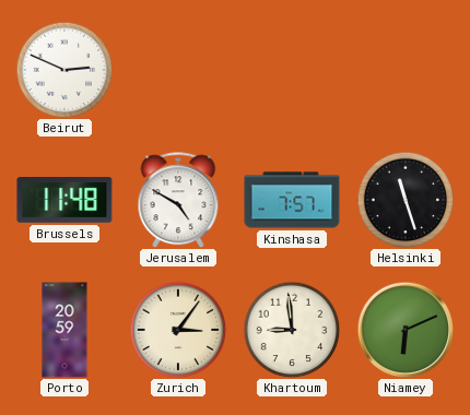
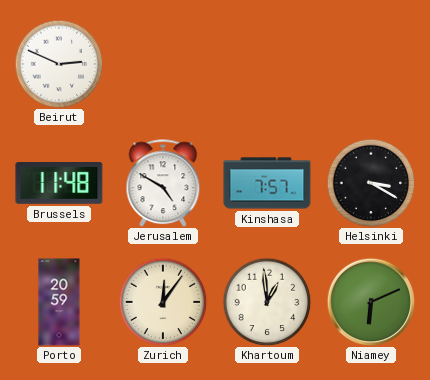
Helsinki: 11:27 -> 3:20
Zurich: 3:06 -> 12:06
Khartoum: 8:59 -> 12:59
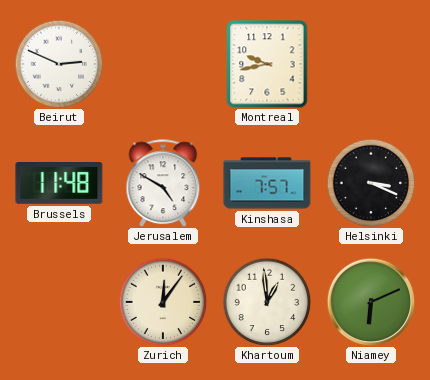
Montreal: none -> 9:43
Helsinki: 3:20 -> 3:19
Porto: 20:59 -> none
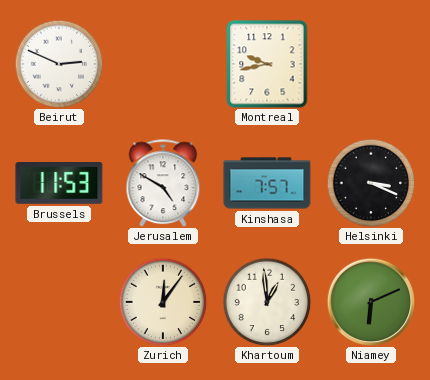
Brussels: 11:48 -> 11:53
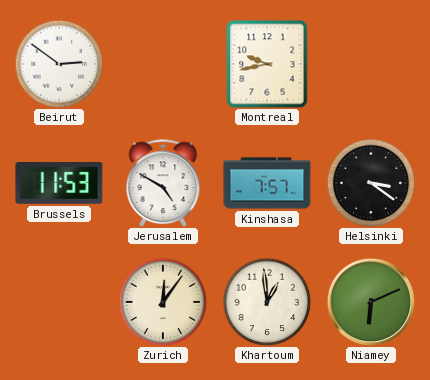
Beirut: 2:49 -> 2:51
Helsinki: 3:19 -> 3:21
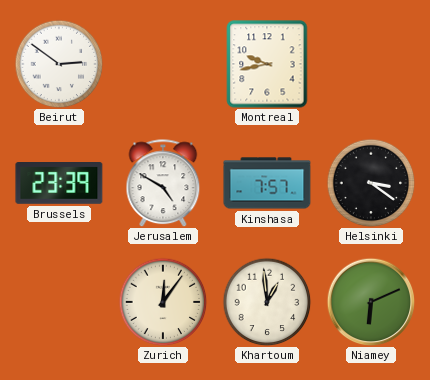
Brussels: 11:53 -> 23:39
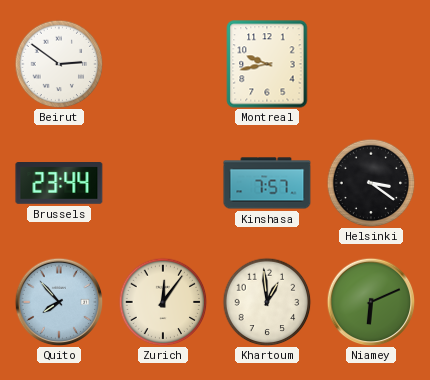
Brussels: 23:39 -> 23:44
Jerusalem: 4:50 -> none
Quito: none -> 7:53
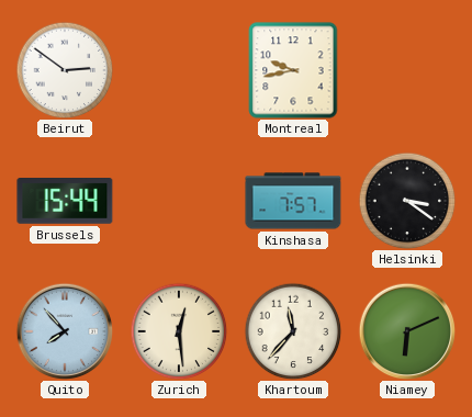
Brussels: 23:44 -> 15:44
Zurich: 12:06 -> 12:29
Khartoum: 12:59 -> 11:37
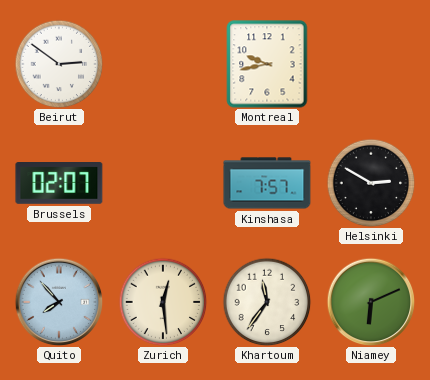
Brussels: 15:44 -> 02:07
Helsinki: 3:21 -> 2:50
Khartoum: 11:37 -> 11:36
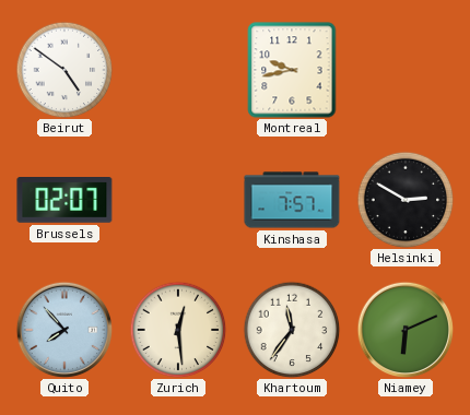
Beirut: 2:51 -> 4:51
